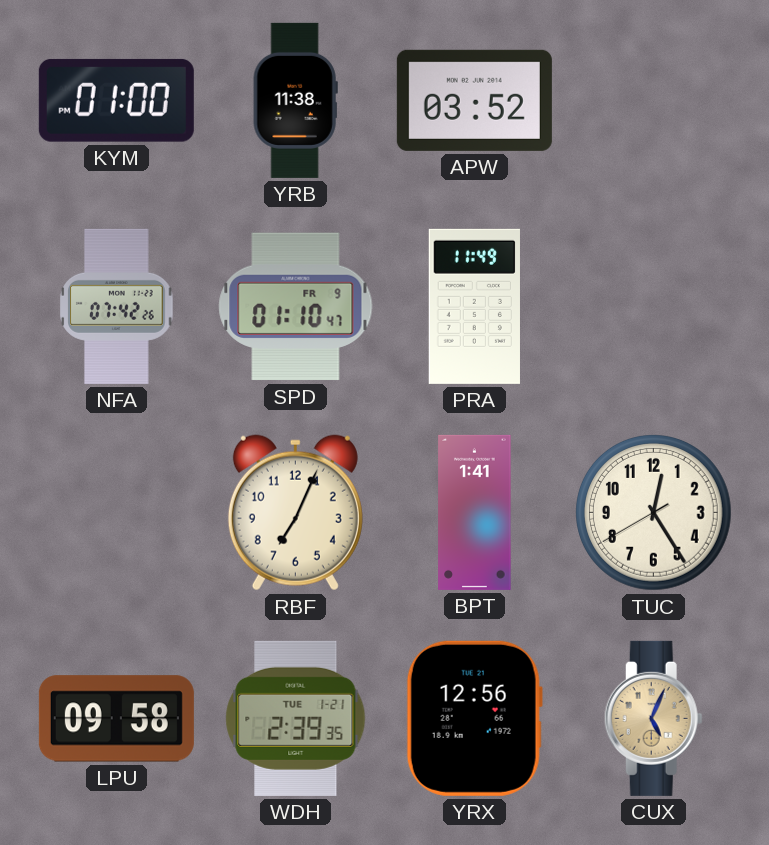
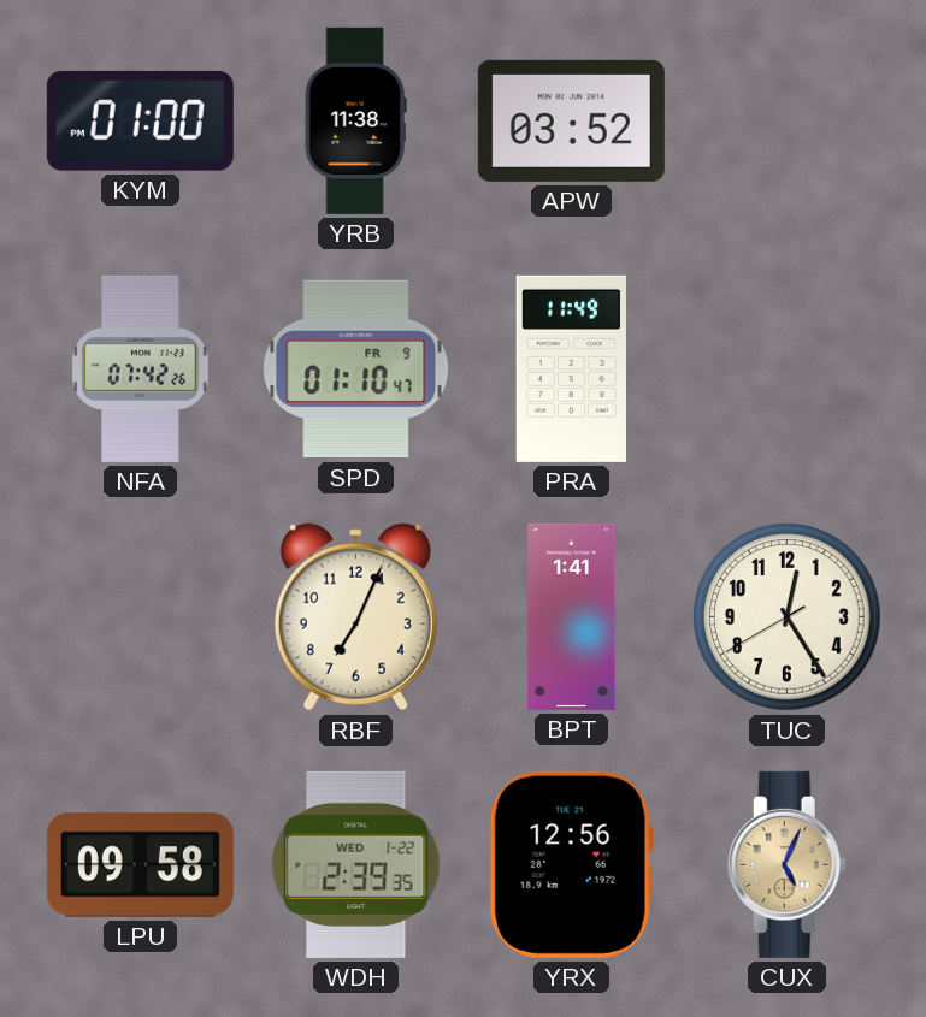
WDH date: TUE 1-21 -> WED 1-22
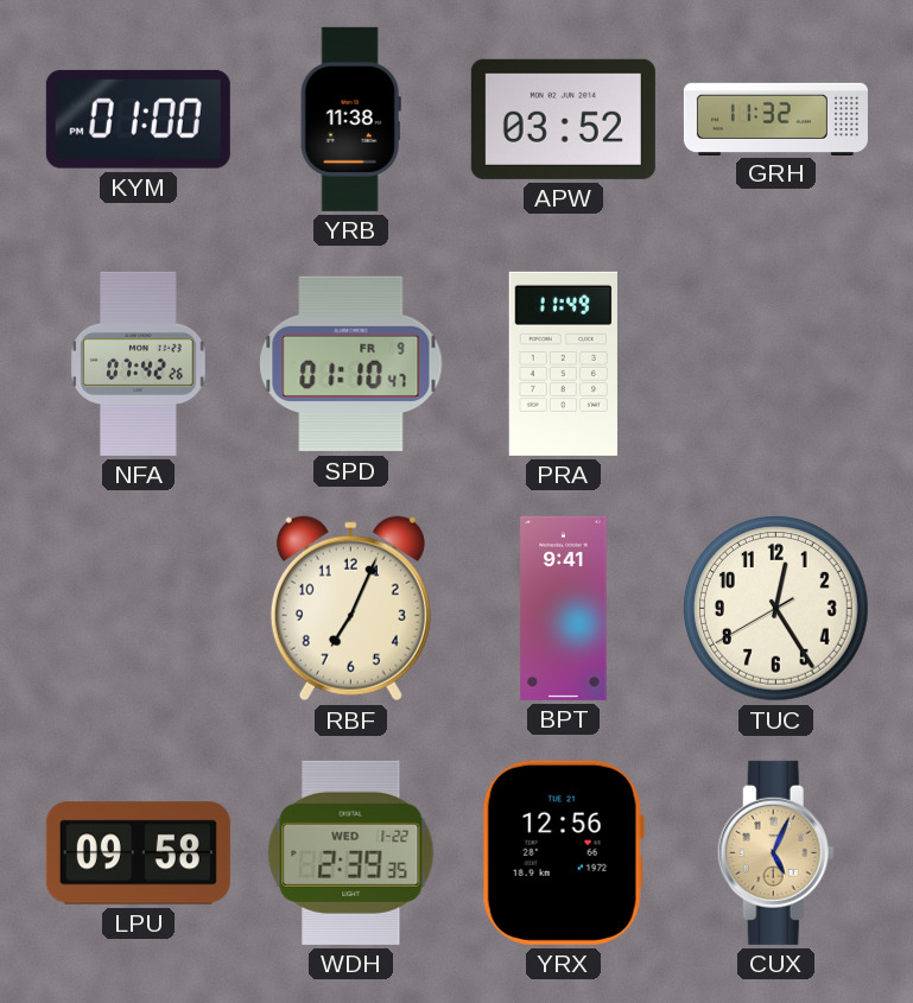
GRH: none -> 11:32
BPT: 1:41 -> 9:41
